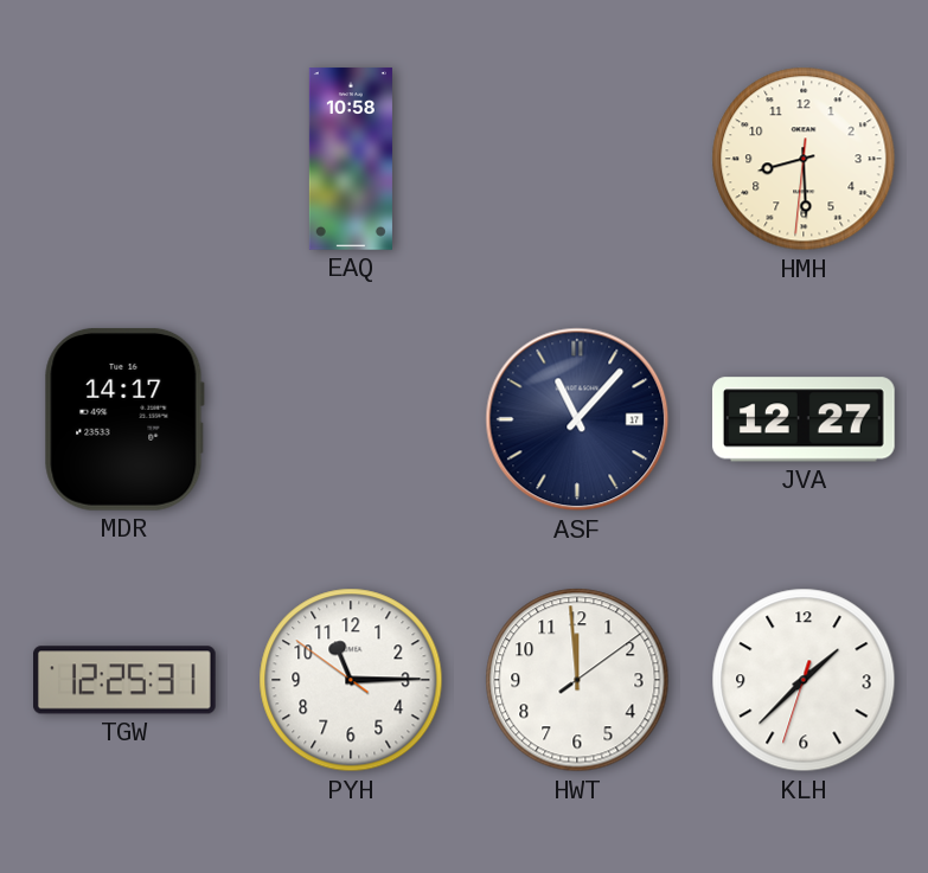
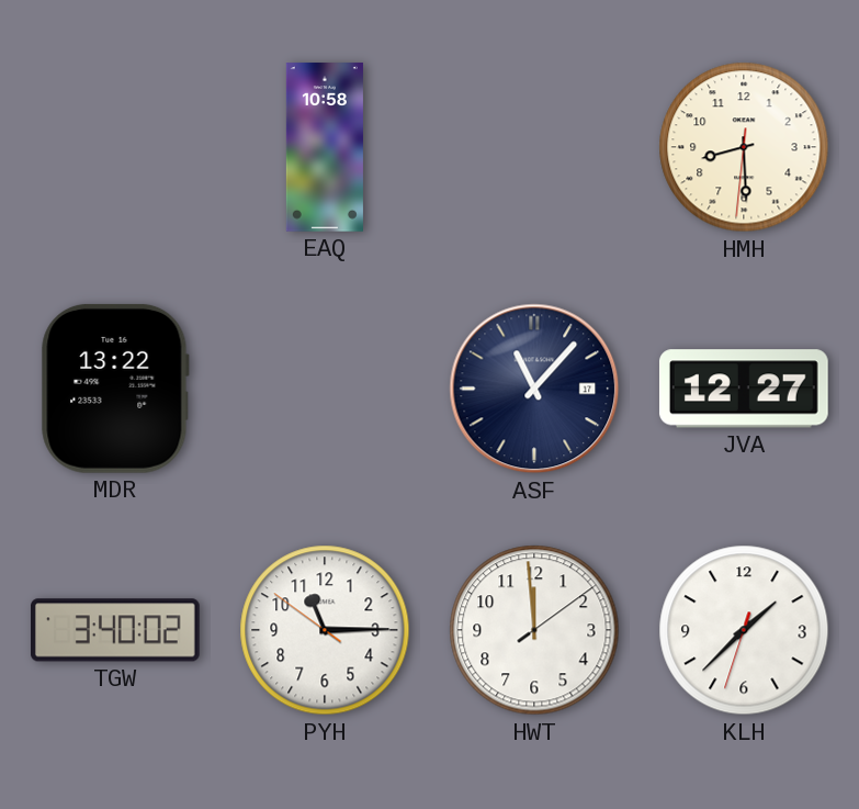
MDR: 14:17 -> 13:22
TGW: 12:25 -> 3:40
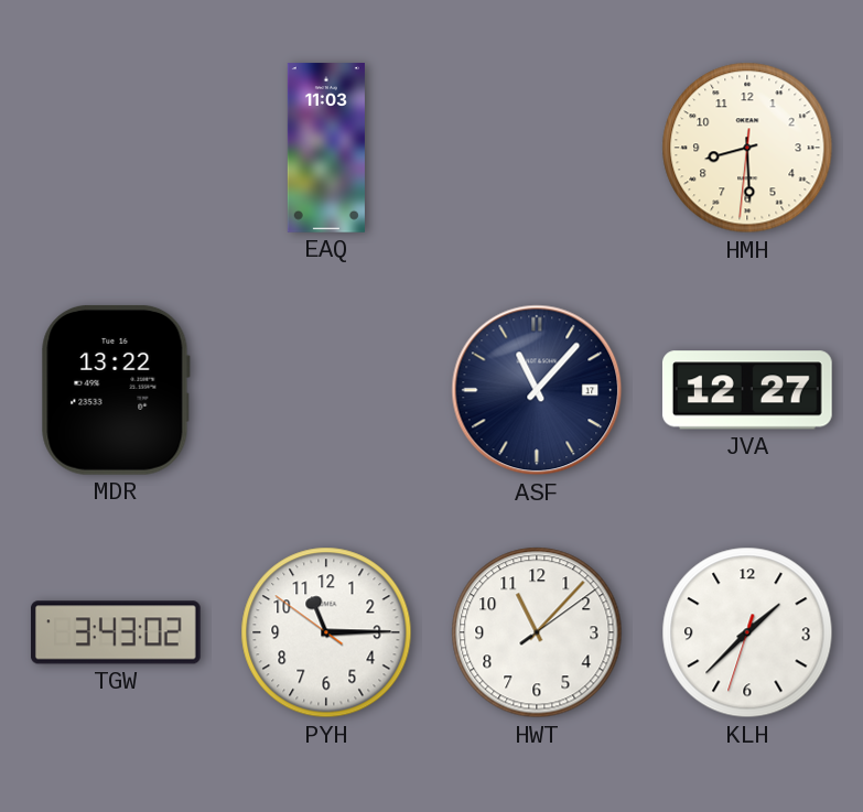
EAQ: 10:58 -> 11:03
TGW: 3:40 -> 3:43
HWT: 11:59 -> 11:07
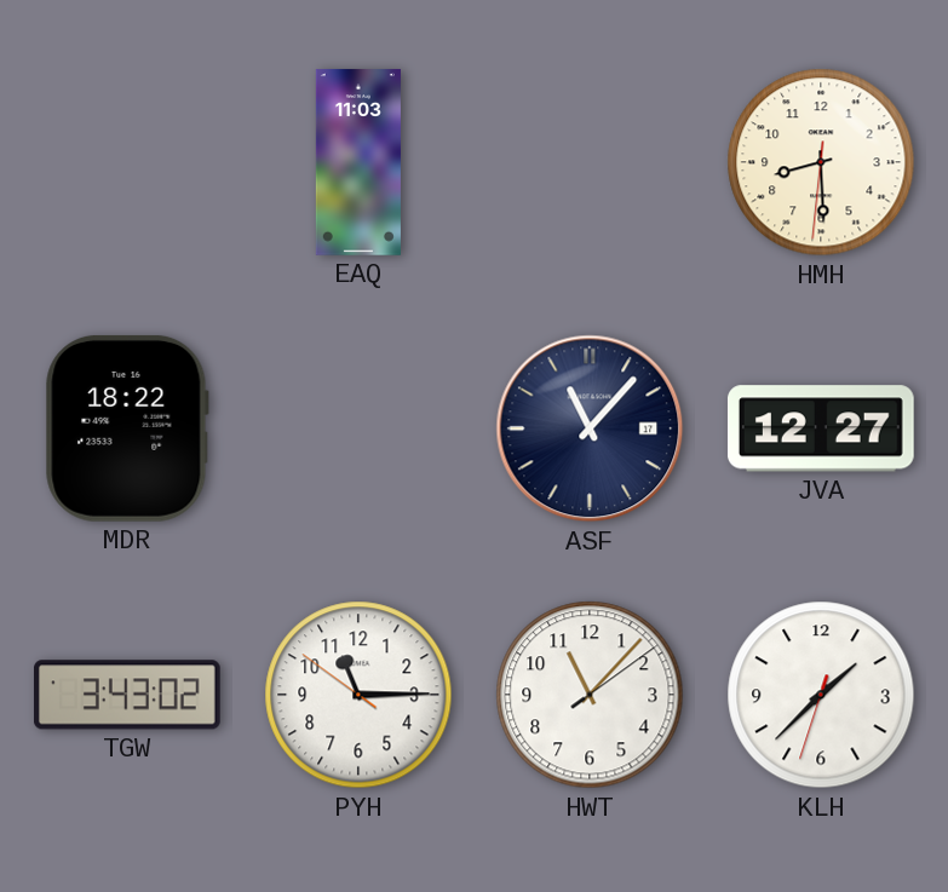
MDR: 13:22 -> 18:22
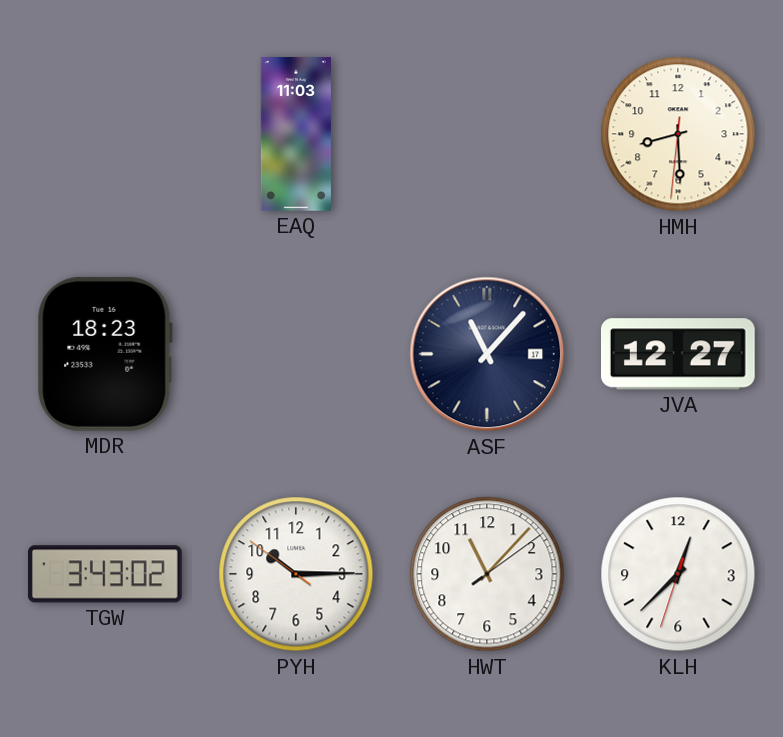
MDR: 18:22 -> 18:23
PYH: 11:14 -> 10:14
KLH: 1:37 -> 12:37
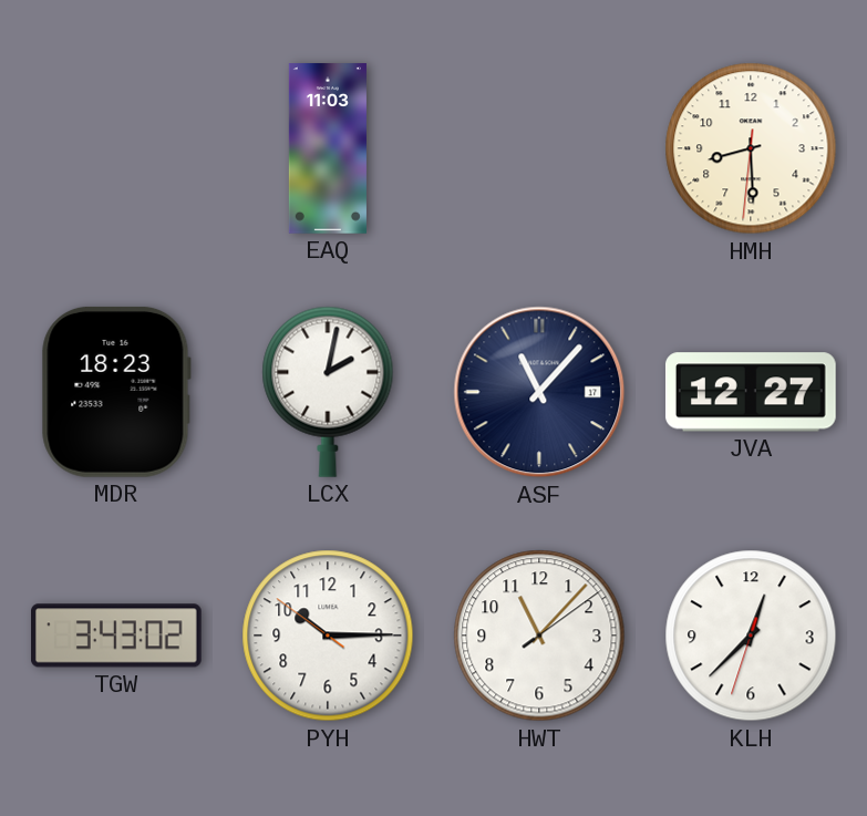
LCX: none -> 2:02
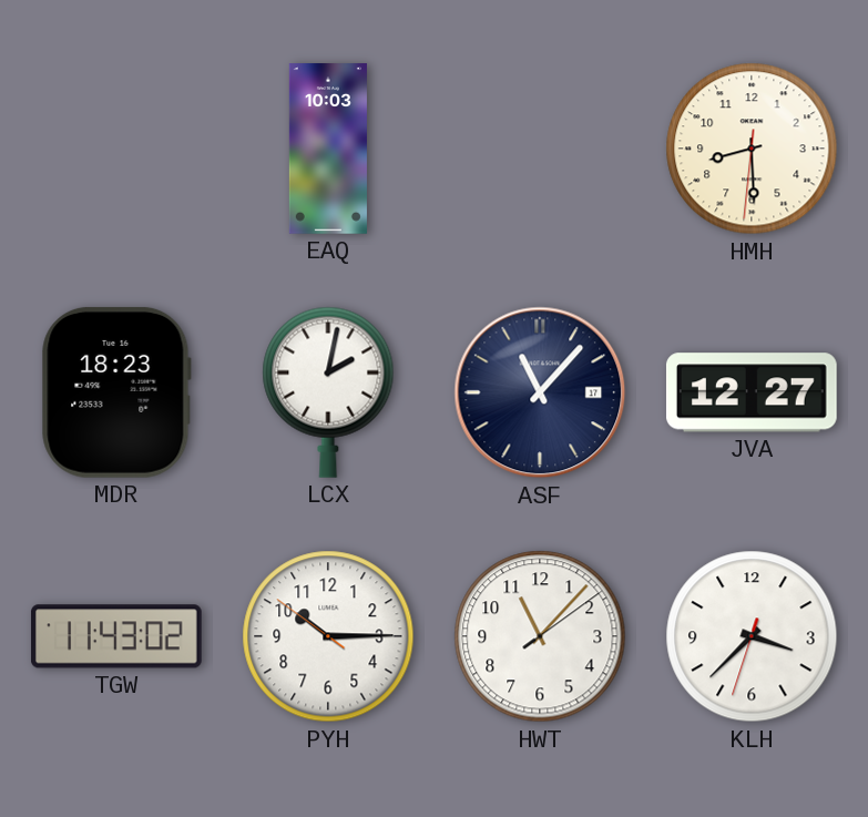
EAQ: 11:03 -> 10:03
TGW: 3:43 -> 11:43
KLH: 12:37 -> 3:37
